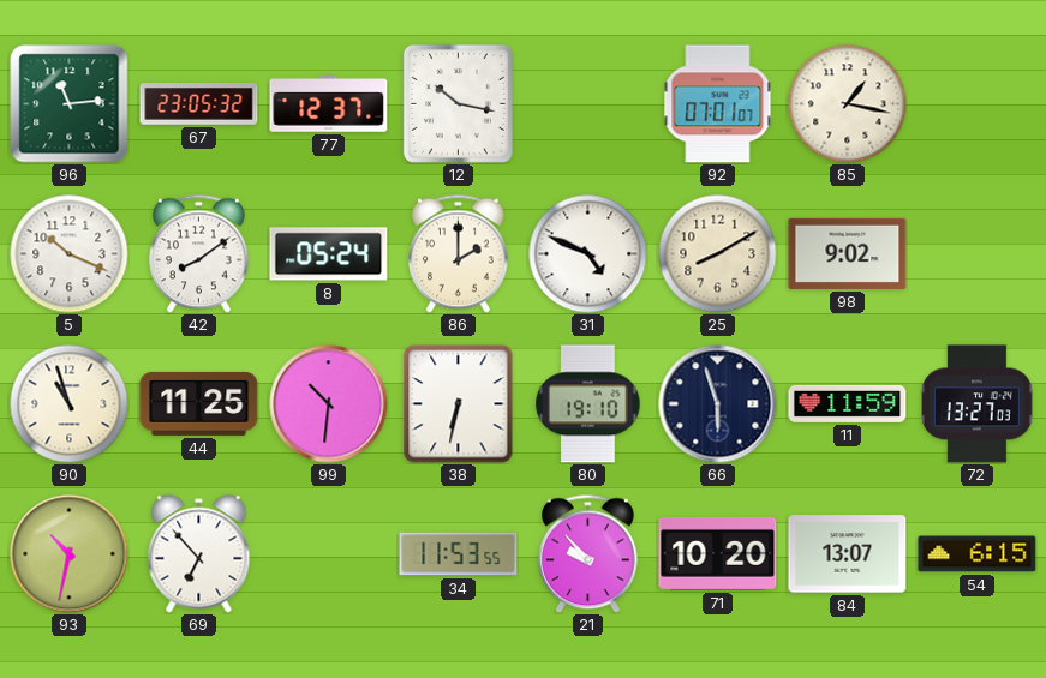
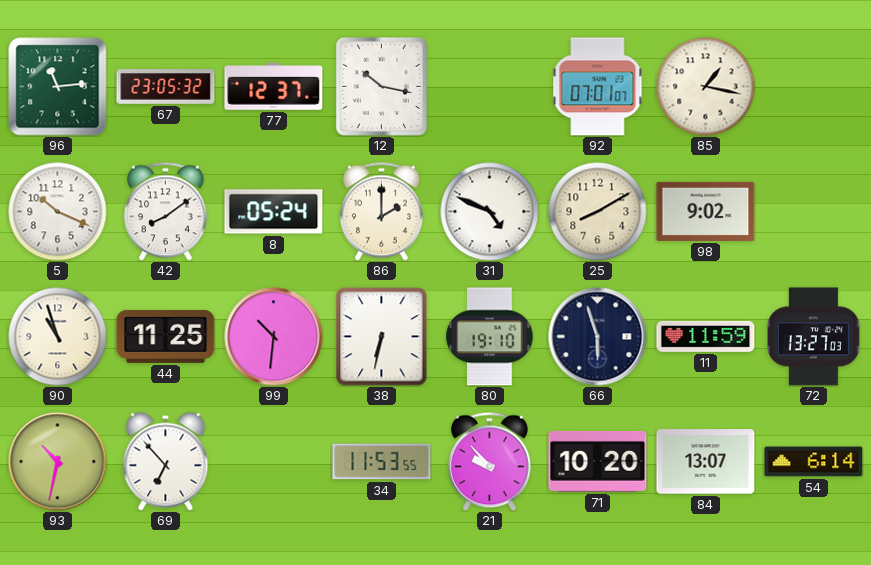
54: 6:15 -> 6:14
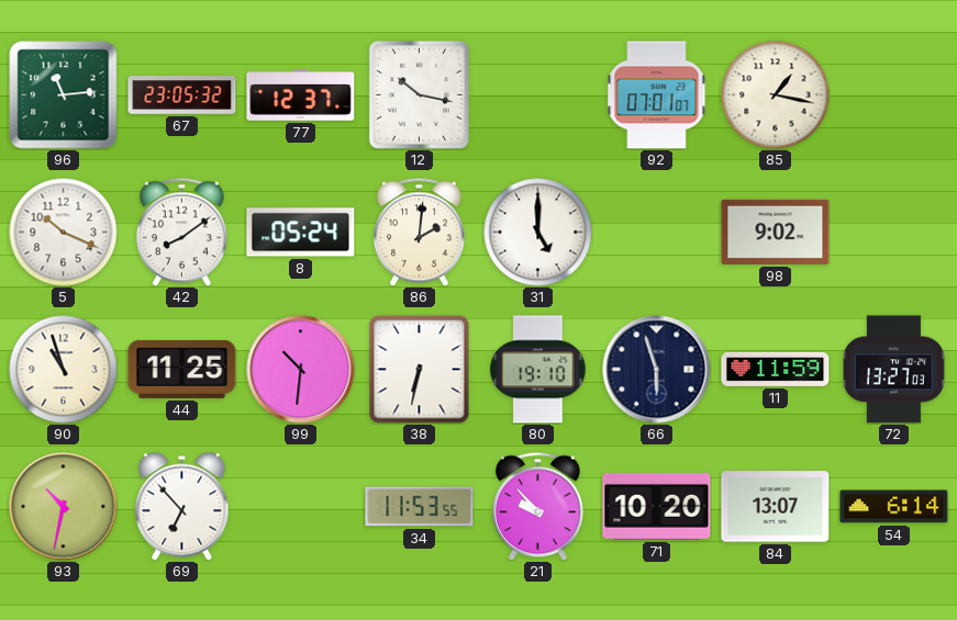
86: 2:00 -> 2:01
31: 4:49 -> 5:00
25: 8:10 -> none
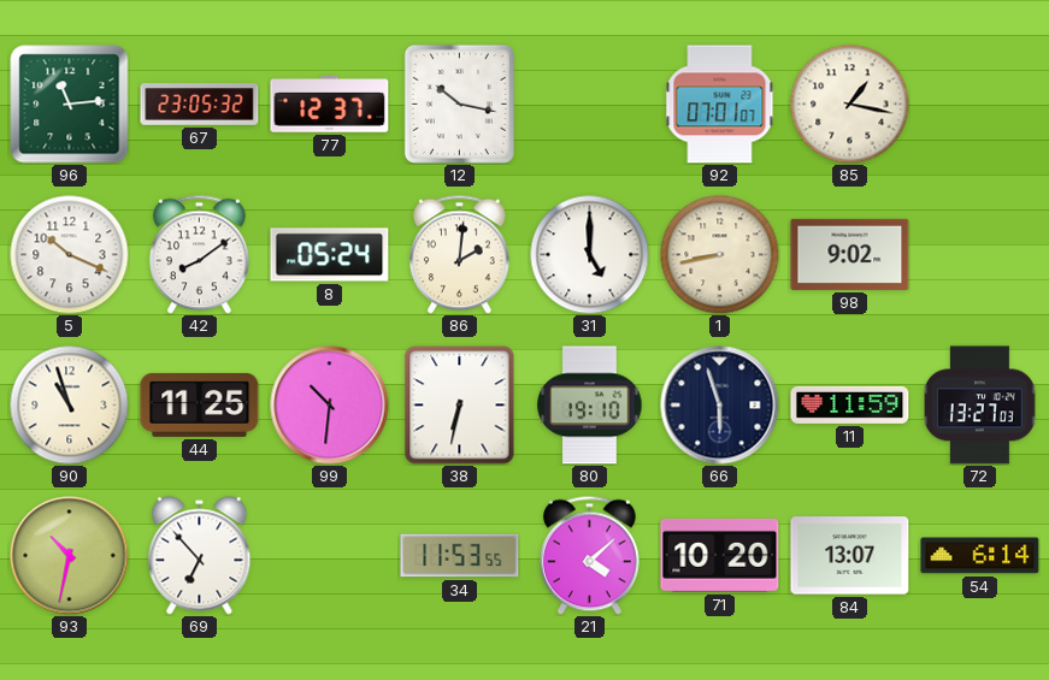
1: none -> 8:43
21: 9:53 -> 4:08
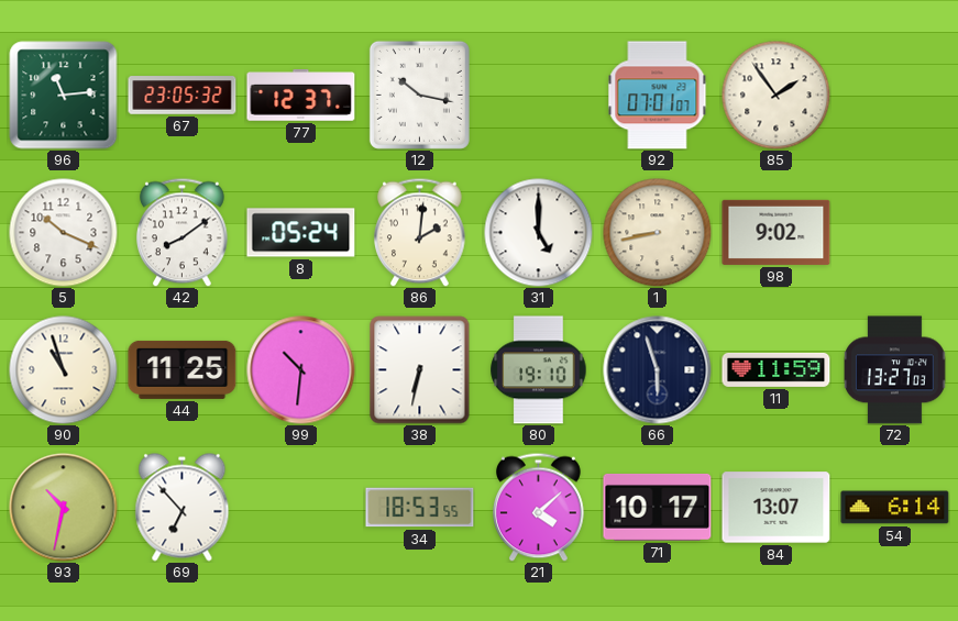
85: 1:17 -> 1:54
34: 11:53 -> 18:53
71: 10:20 -> 10:17
